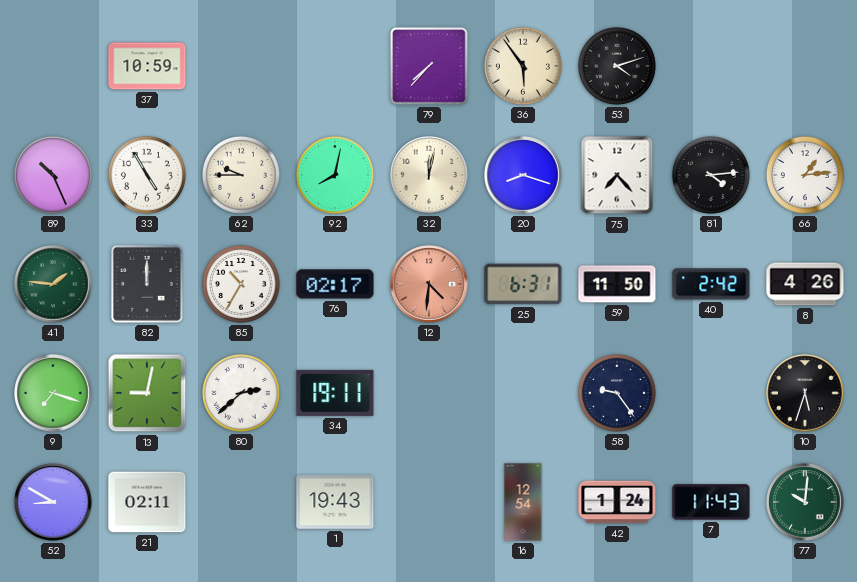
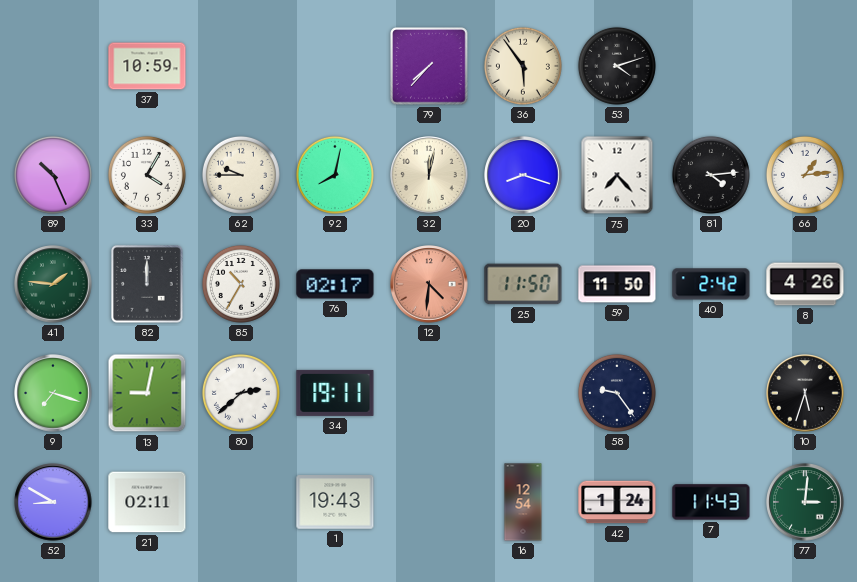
33: 4:55 -> 4:05
25: 6:31 -> 11:50
77: 10:01 -> 3:01
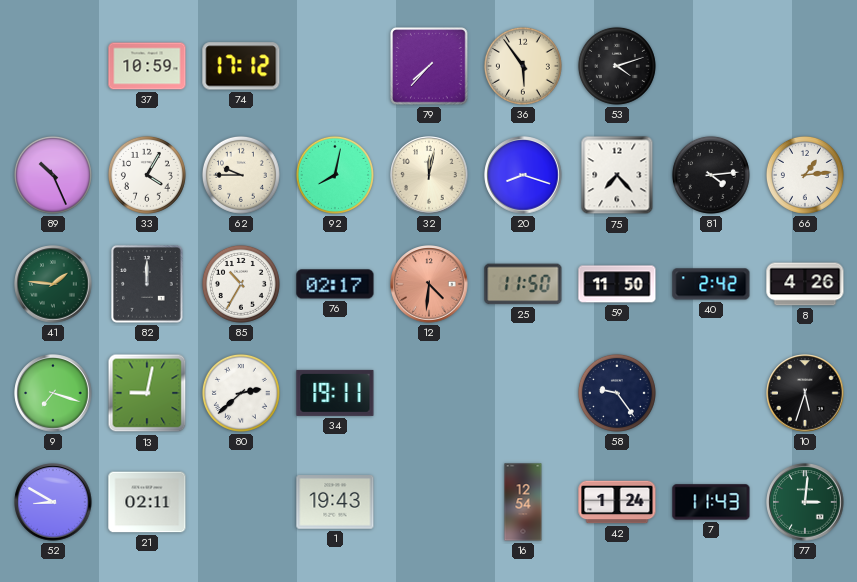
74: none -> 17:12
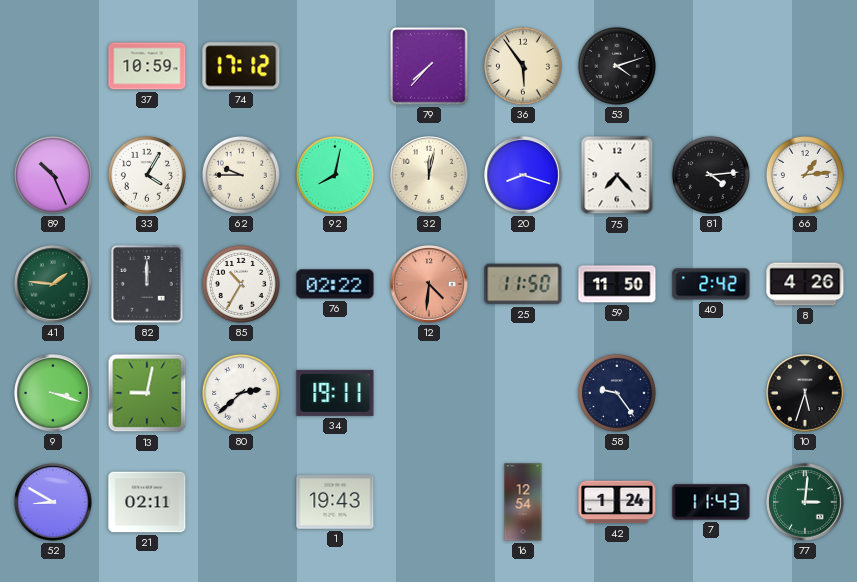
76: 02:17 -> 02:22
9: 7:18 -> 3:18
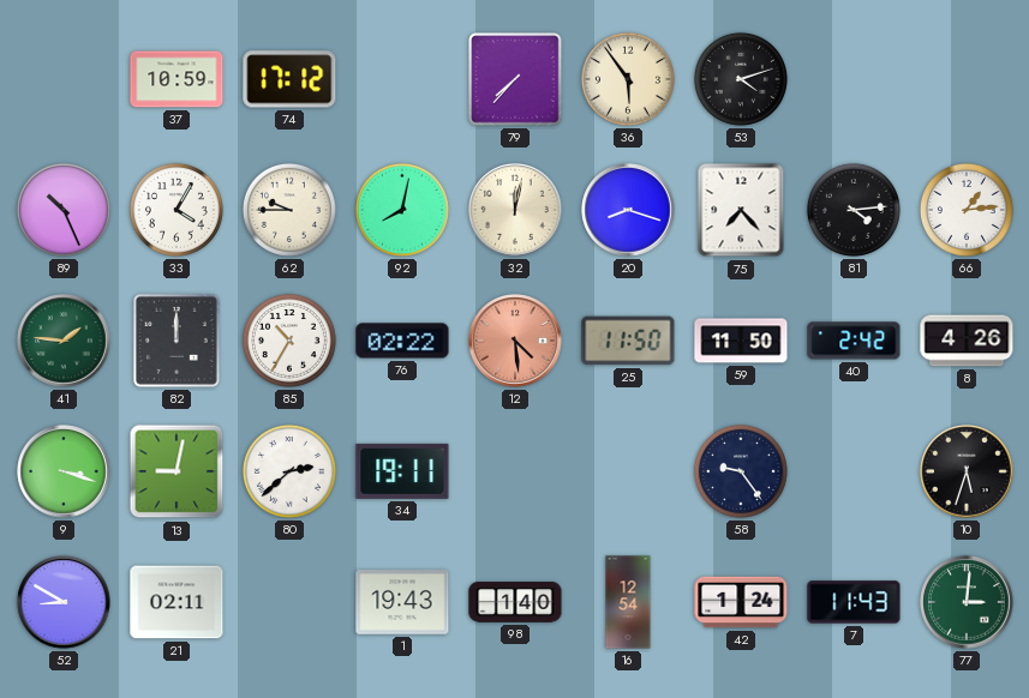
12: 4:31 -> 4:29
98: none -> 1:40
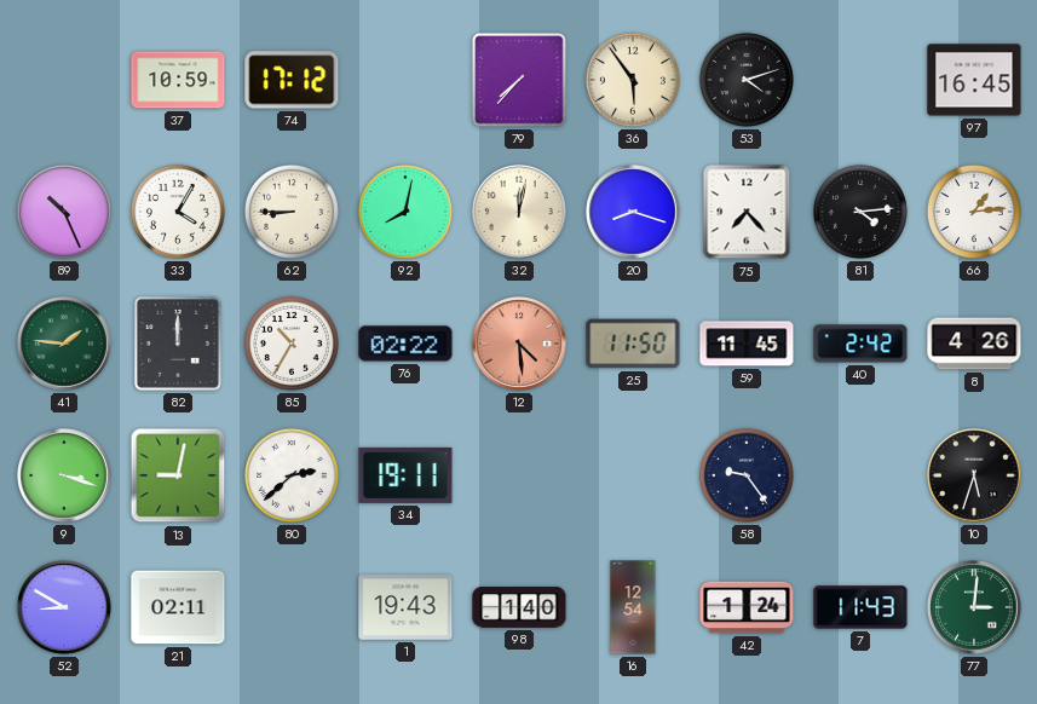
97: none -> 16:45
62: 9:45 -> 8:45
59: 11:50 -> 11:45
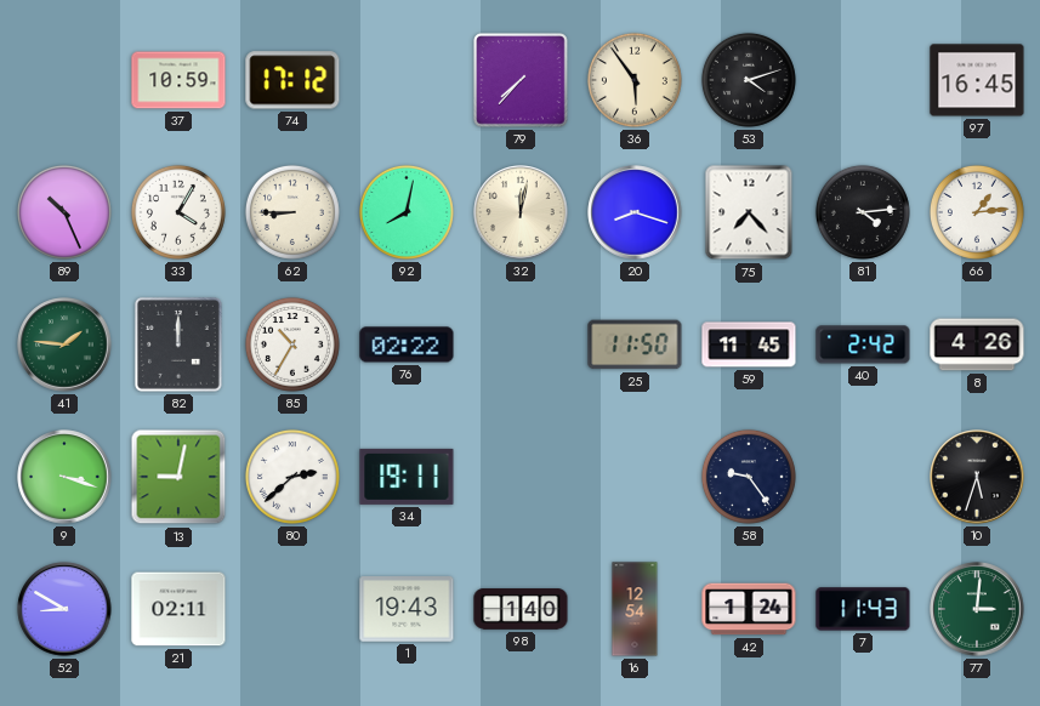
12: 4:29 -> none
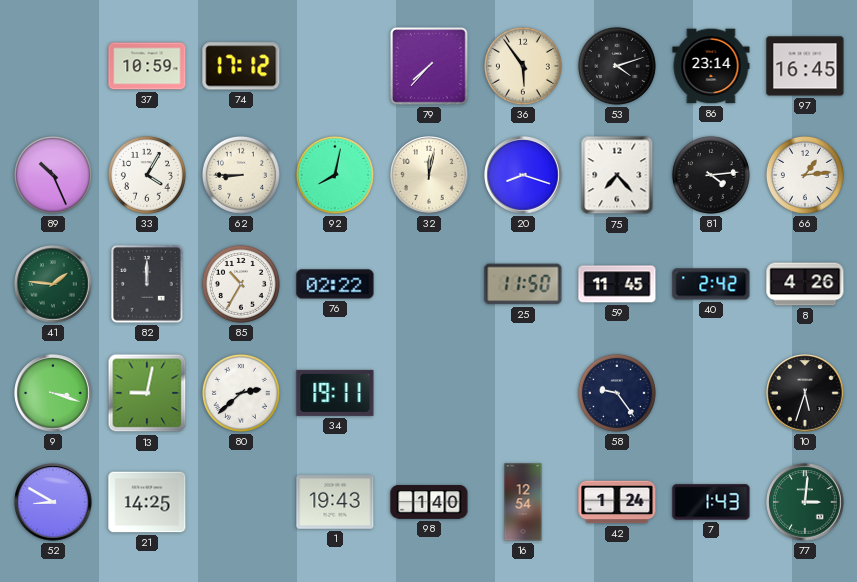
86: none -> 23:14
21: 02:11 -> 14:25
7: 11:43 -> 1:43
